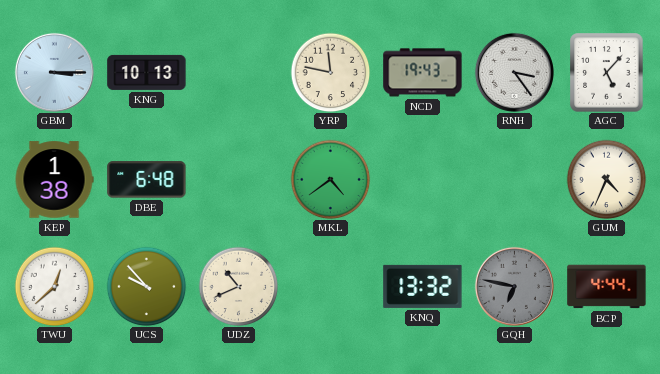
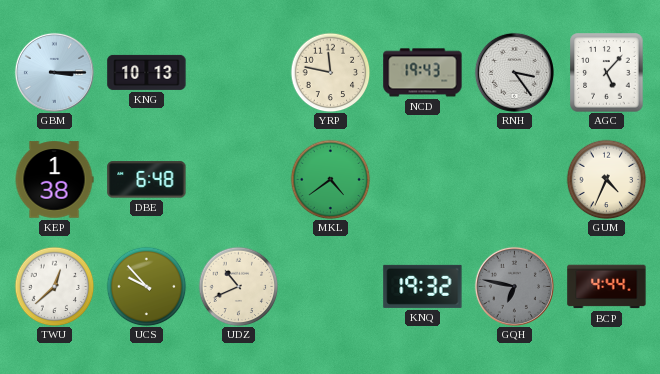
KNQ: 13:32 -> 19:32
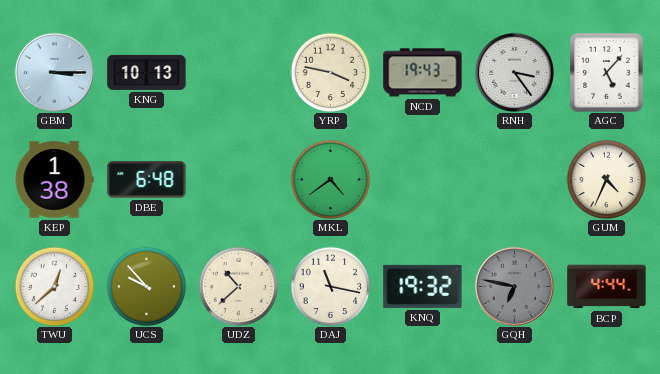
YRP: 11:47 -> 3:47
UDZ: 10:41 -> 10:38
DAJ: none -> 11:17
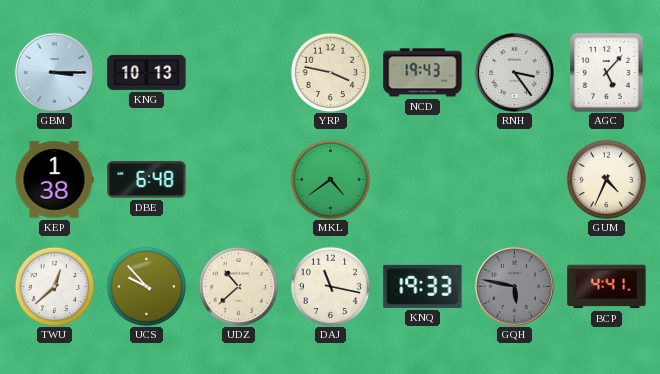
KNQ: 19:32 -> 19:33
GQH: 6:47 -> 5:47
BCP: 4:44 -> 4:41
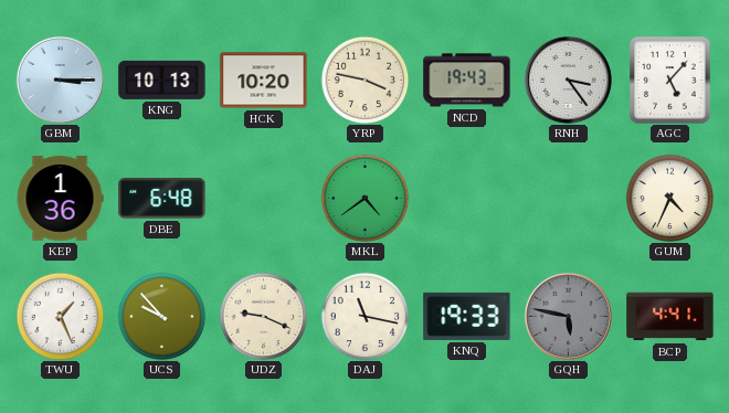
HCK: none -> 10:20
KEP: 1:38 -> 1:36
TWU: 12:38 -> 1:26
UDZ: 10:38 -> 9:19
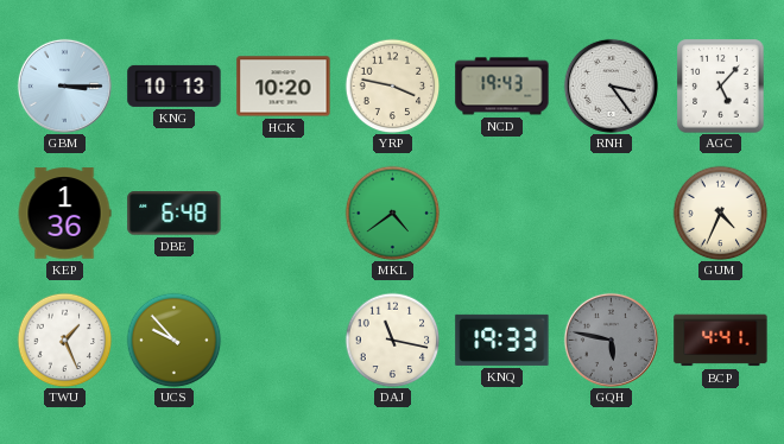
UDZ: 9:19 -> none
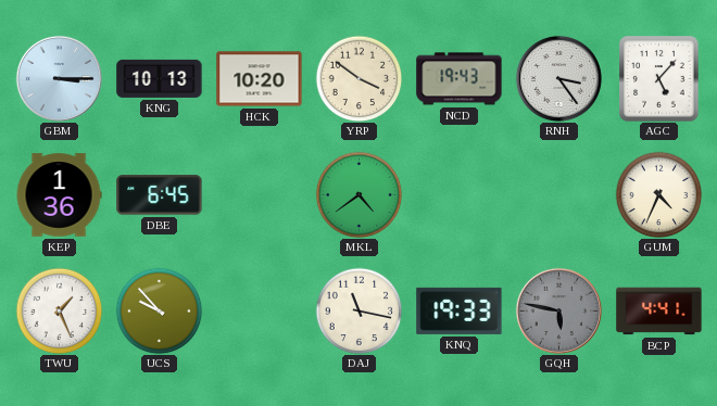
YRP: 3:47 -> 3:51
DBE: 6:48 -> 6:45
